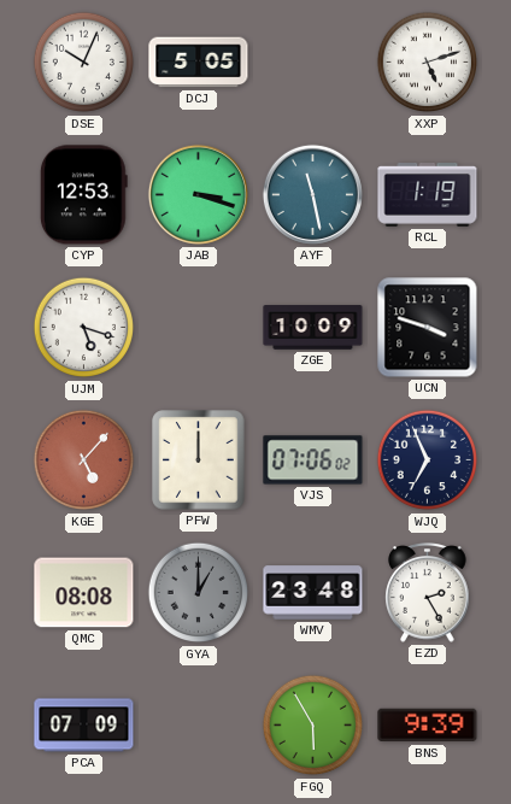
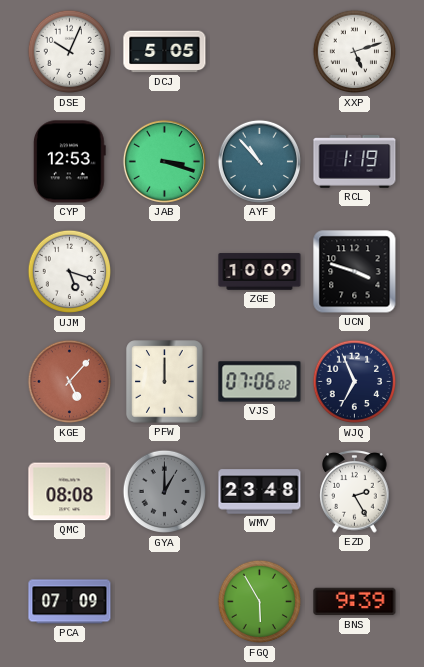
AYF: 11:28 -> 10:53
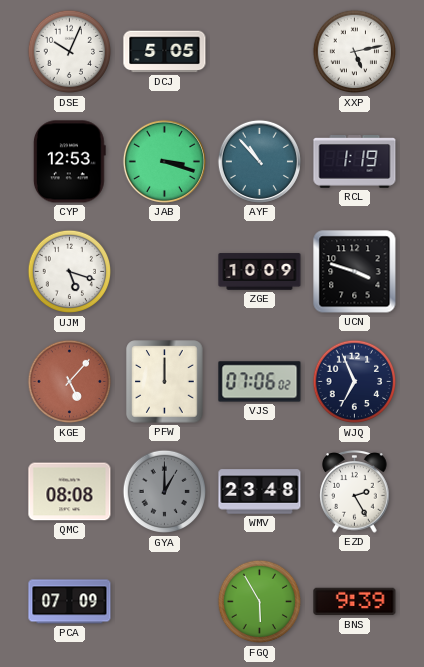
XXP: 5:12 -> 5:13
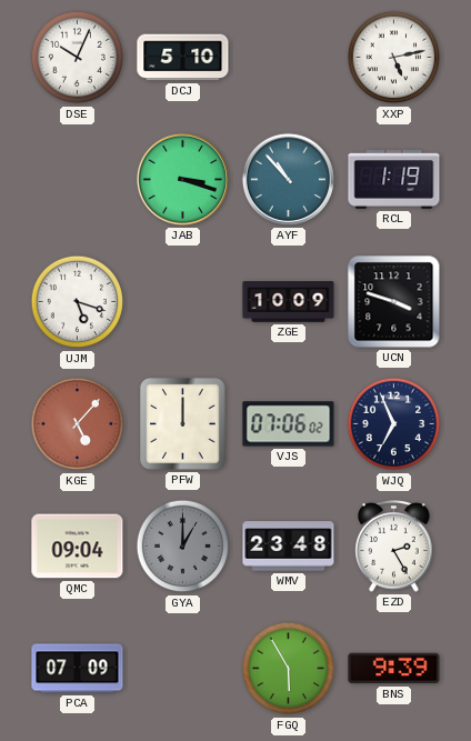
DCJ: 5:05 -> 5:10
CYP: 12:53 -> none
QMC: 08:08 -> 09:04
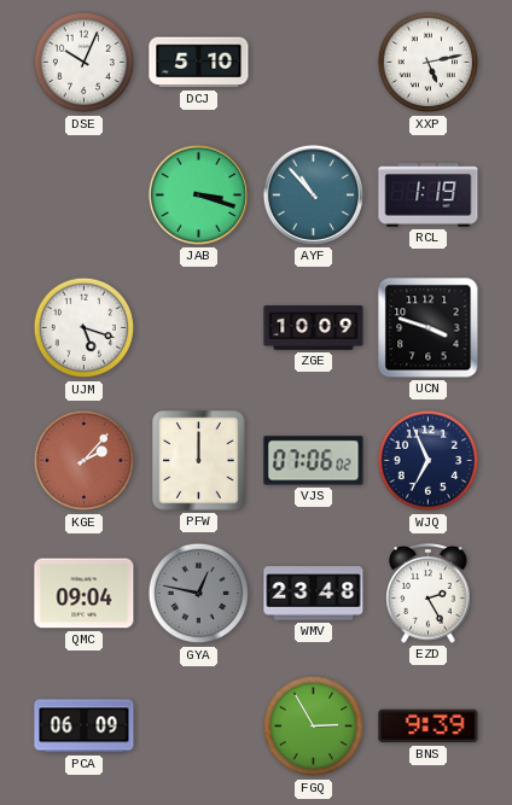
KGE: 5:07 -> 2:07
GYA: 1:00 -> 12:47
PCA: 07:09 -> 06:09
FGQ: 5:55 -> 2:55
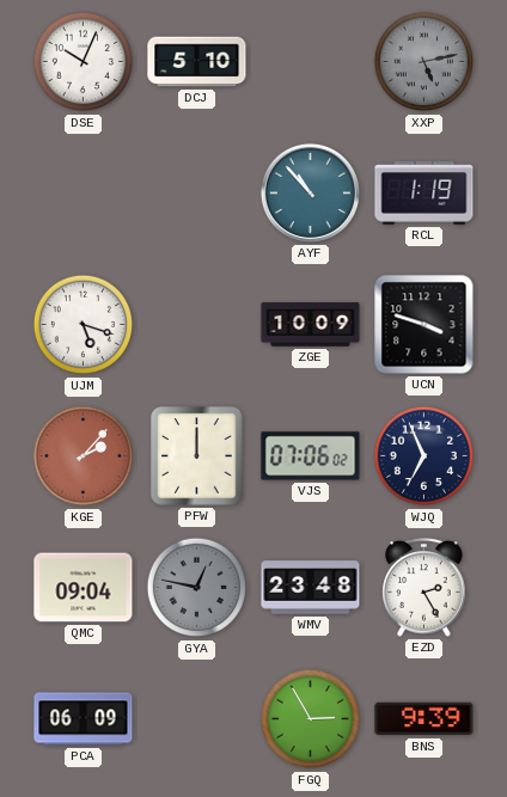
XXP dial: white -> grey
JAB: 3:18 -> none
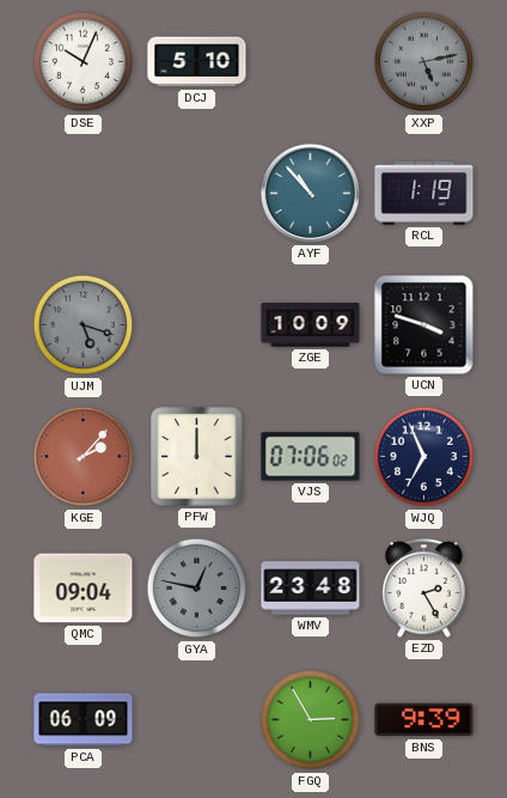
UJM dial: white -> grey
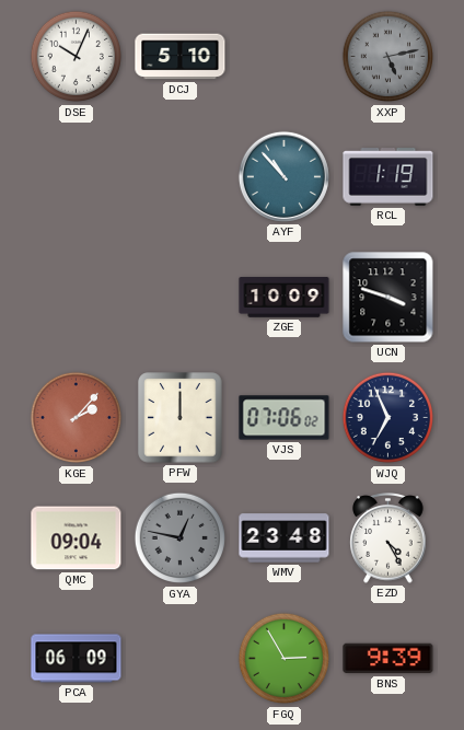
UJM: 5:18 -> none
EZD: 2:25 -> 4:25
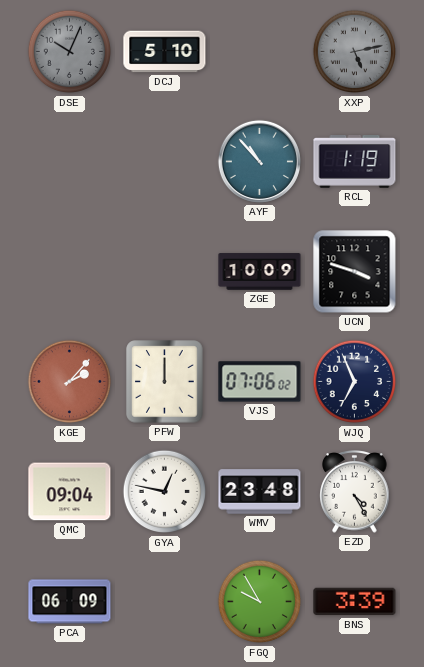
DSE dial: white -> grey
GYA dial: grey -> white
FGQ: 2:55 -> 9:55
BNS: 9:39 -> 3:39
